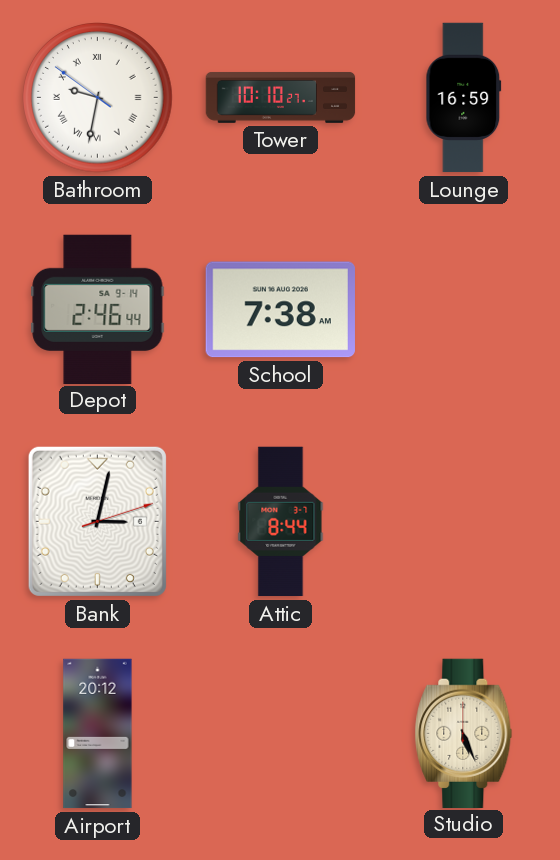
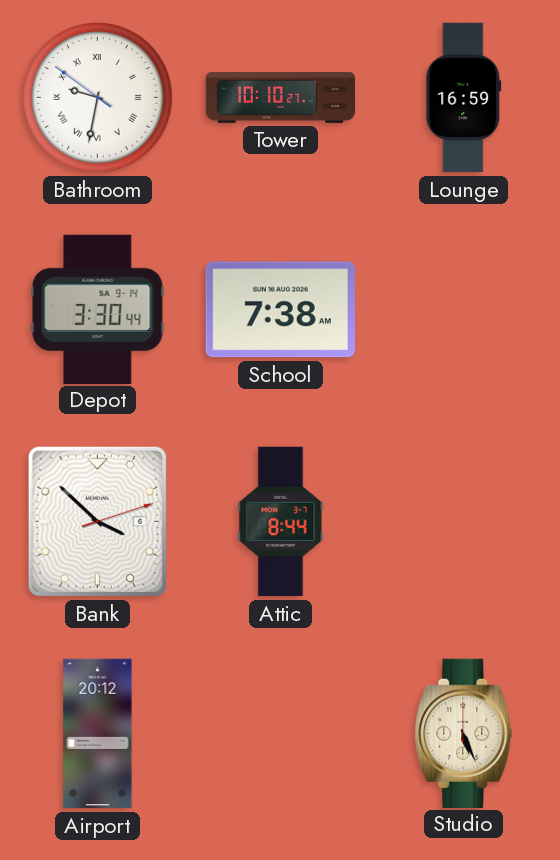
Depot: 2:46 -> 3:30
Bank: 3:02 -> 3:52
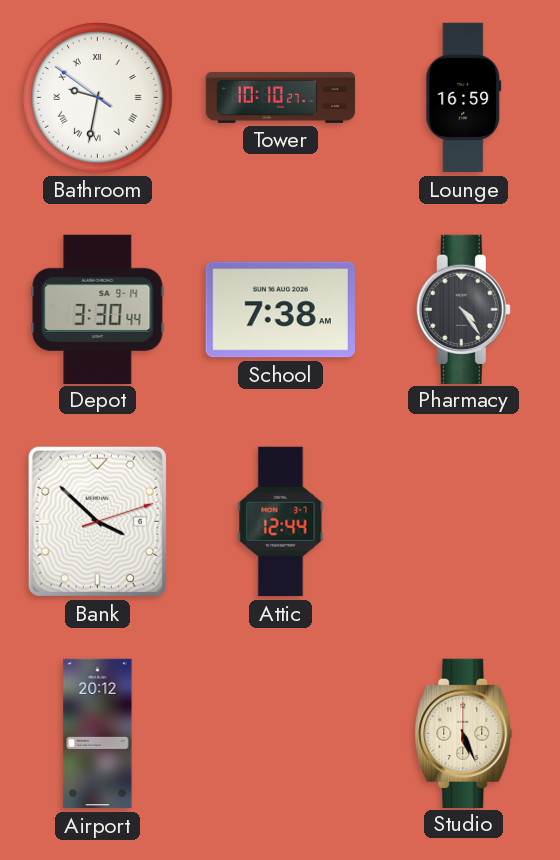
Pharmacy: none -> 4:24
Attic: 8:44 -> 12:44
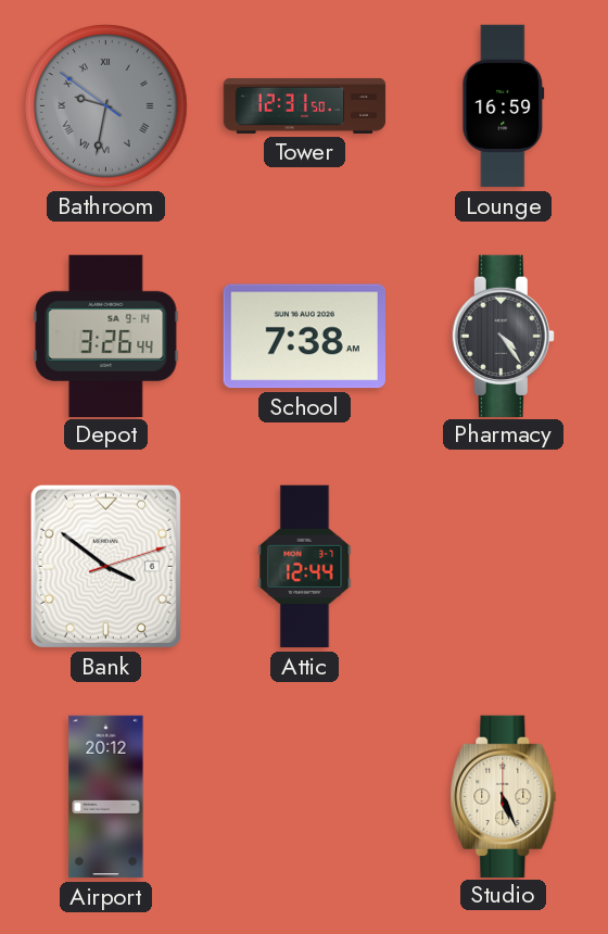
Bathroom dial: white -> grey
Tower: 10:10 -> 12:31
Depot: 3:30 -> 3:26
Bank: 3:52 -> 3:51
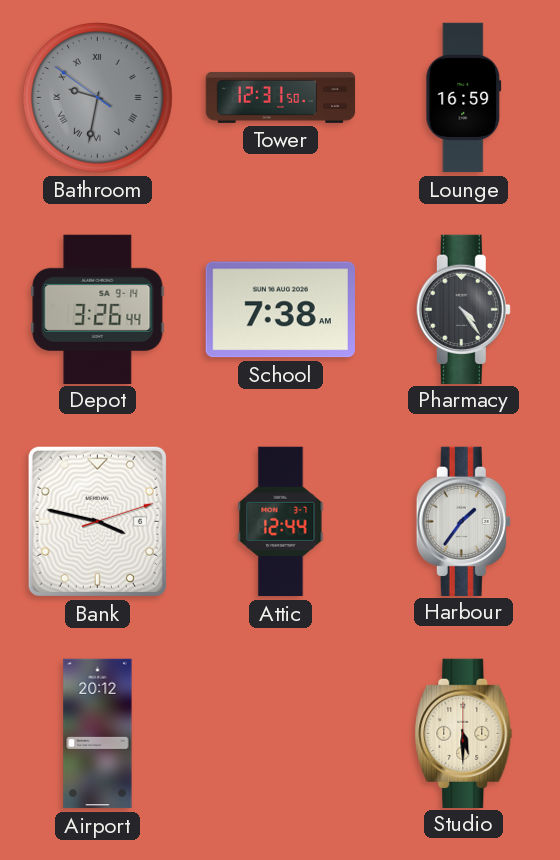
Bank: 3:51 -> 3:47
Harbour: none -> 1:36
Studio: 5:26 -> 5:30
